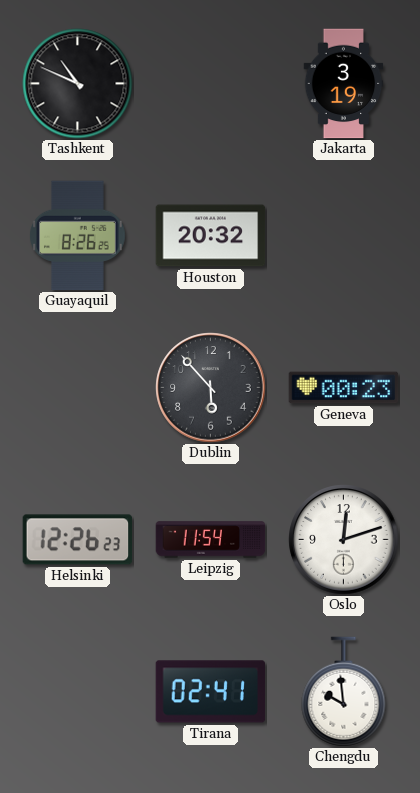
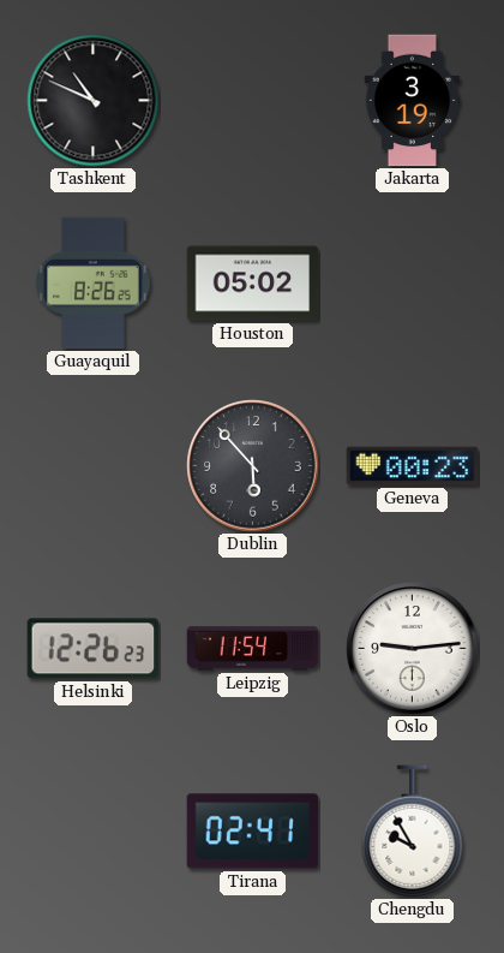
Houston: 20:32 -> 05:02
Oslo: 12:12 -> 9:14
Chengdu: 9:59 -> 9:55
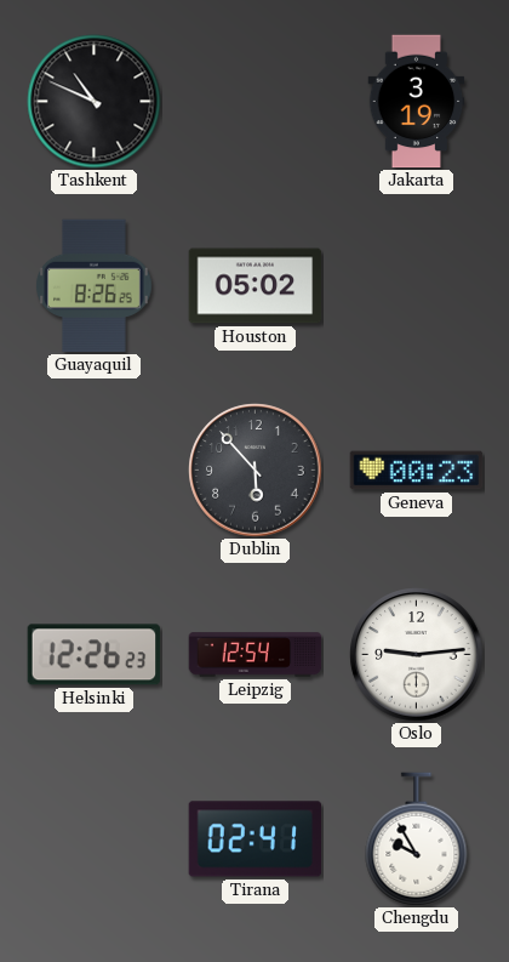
Leipzig: 11:54 -> 12:54
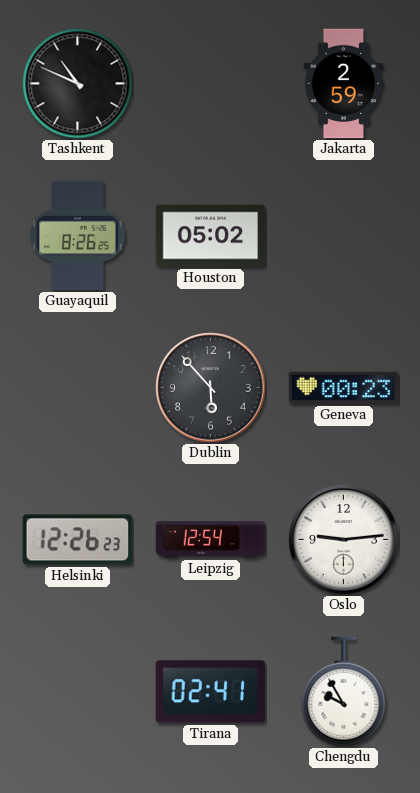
Jakarta: 3:19 -> 2:59
